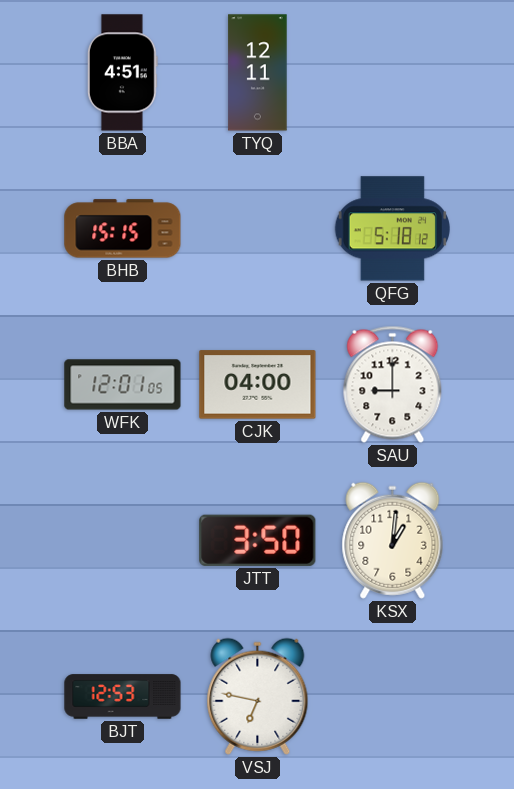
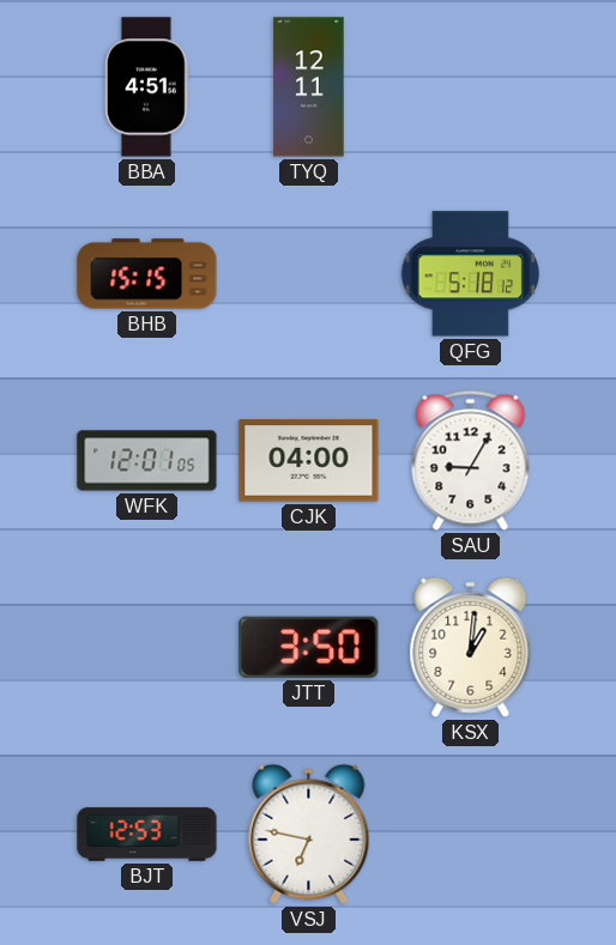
SAU: 9:00 -> 9:05
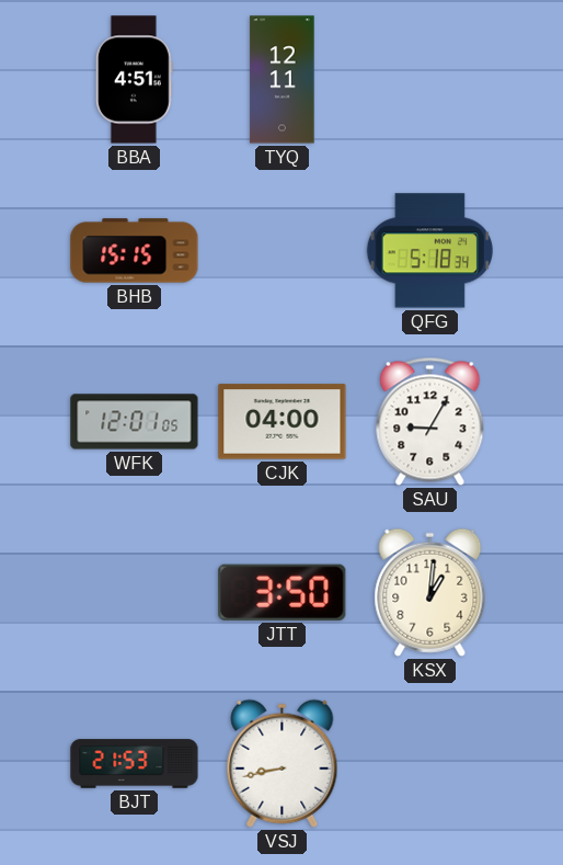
QFG: 5:18:12 -> 5:18:34
BJT: 12:53 -> 21:53
VSJ: 6:47 -> 8:43
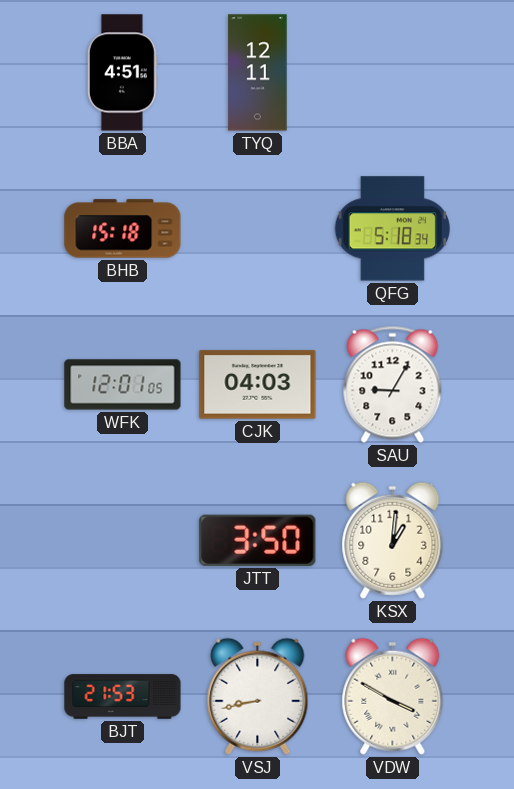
BHB: 15:15 -> 15:18
CJK: 04:00 -> 04:03
VDW: none -> 3:50
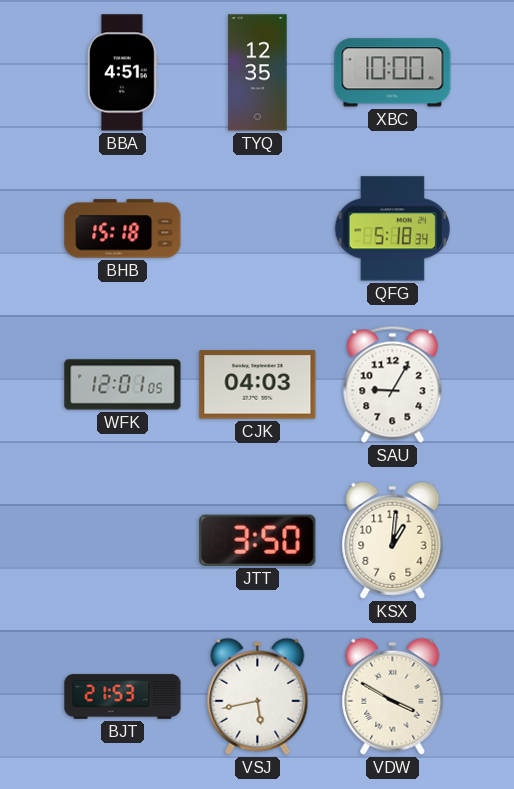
TYQ: 12:11 -> 12:35
XBC: none -> 10:00
VSJ: 8:43 -> 5:43
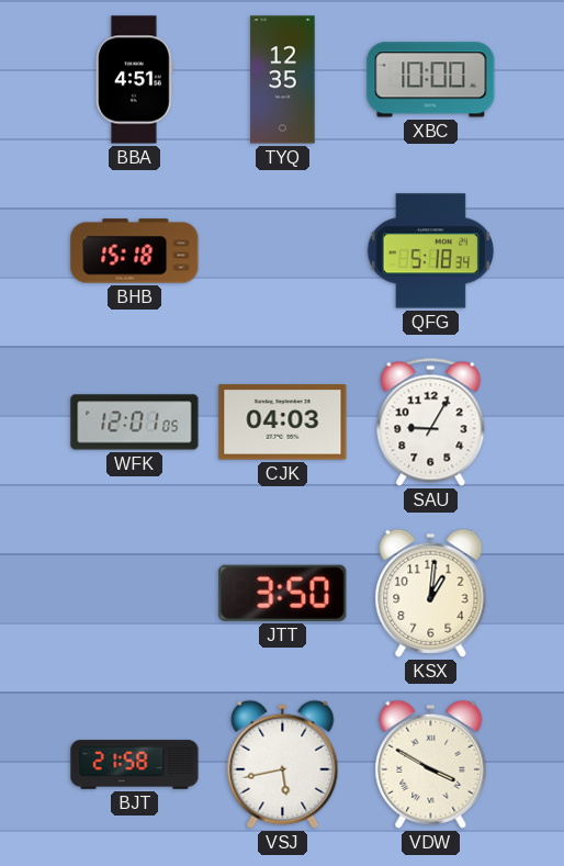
BJT: 21:53 -> 21:58
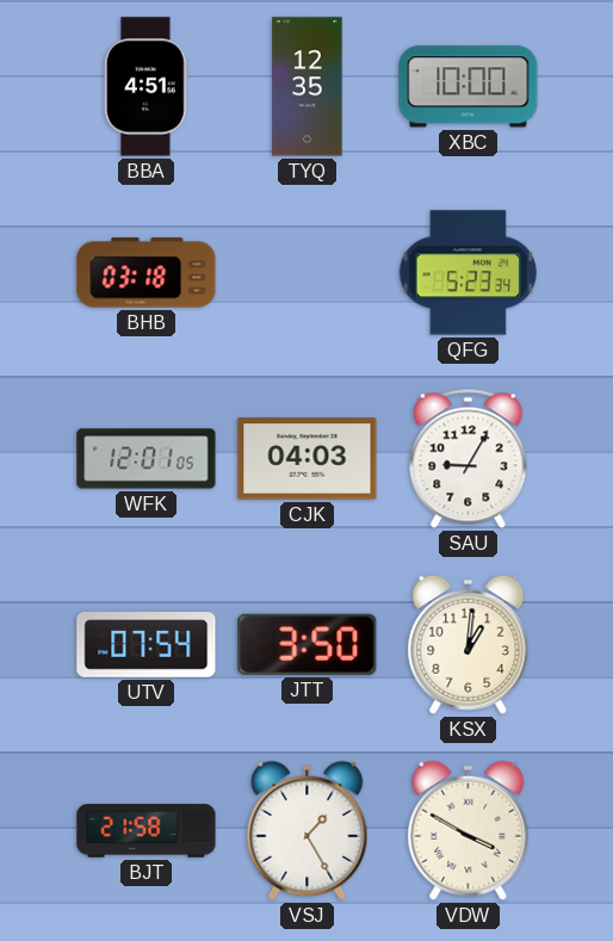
BHB: 15:18 -> 03:18
QFG: 5:18 -> 5:23
UTV: none -> 07:54
VSJ: 5:43 -> 1:25
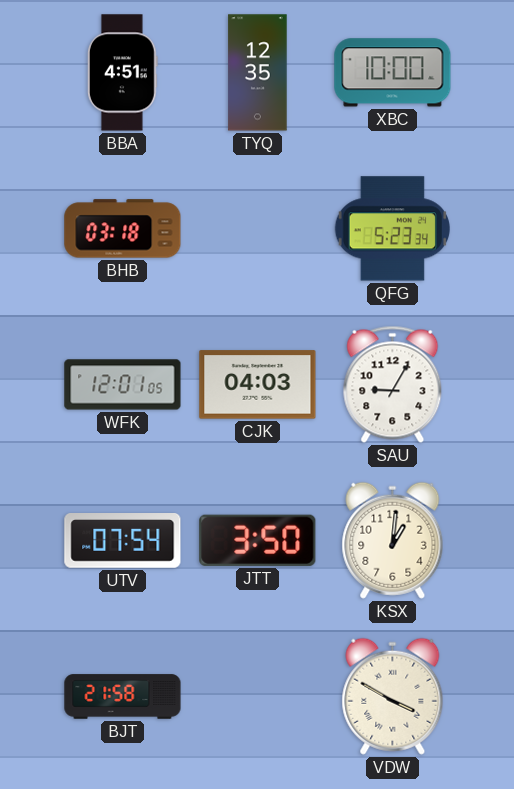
VSJ: 1:25 -> none
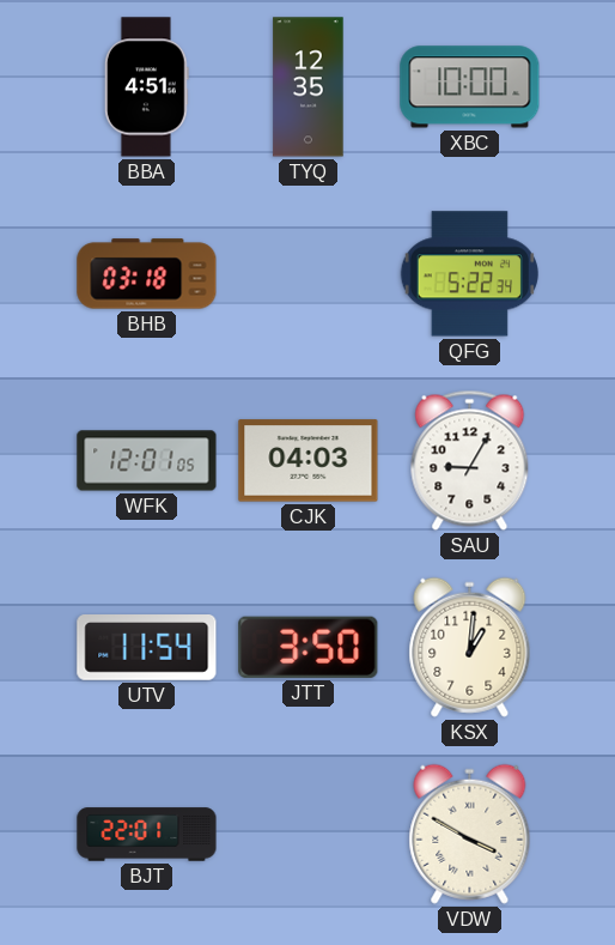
QFG: 5:23 -> 5:22
UTV: 07:54 -> 11:54
BJT: 21:58 -> 22:01
